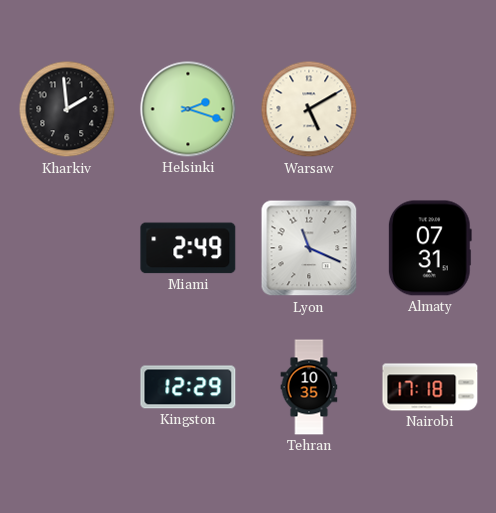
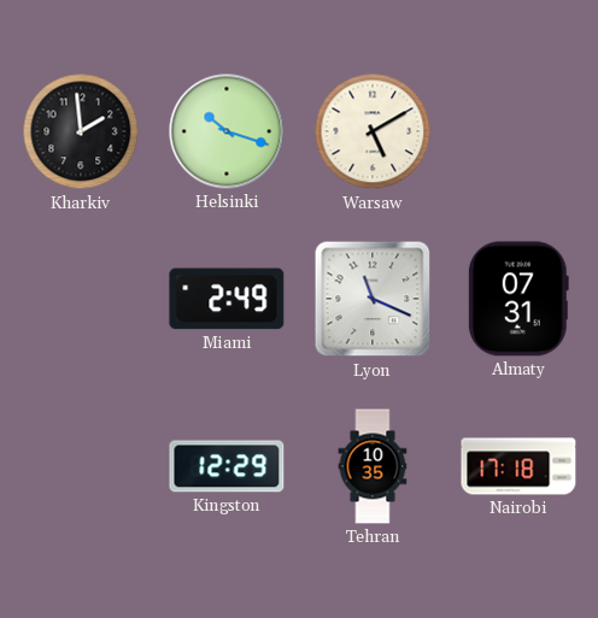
Helsinki: 2:18 -> 10:18
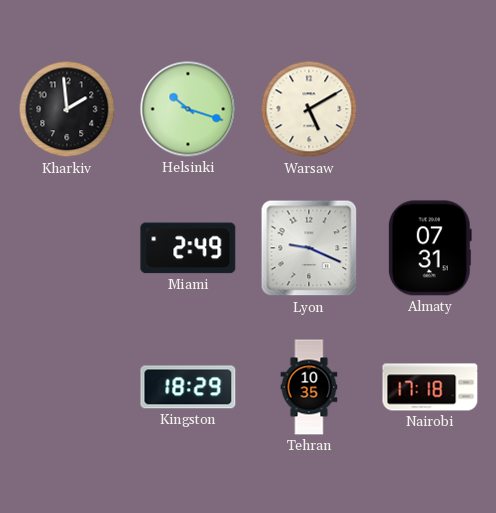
Lyon: 11:19 -> 9:19
Kingston: 12:29 -> 18:29
